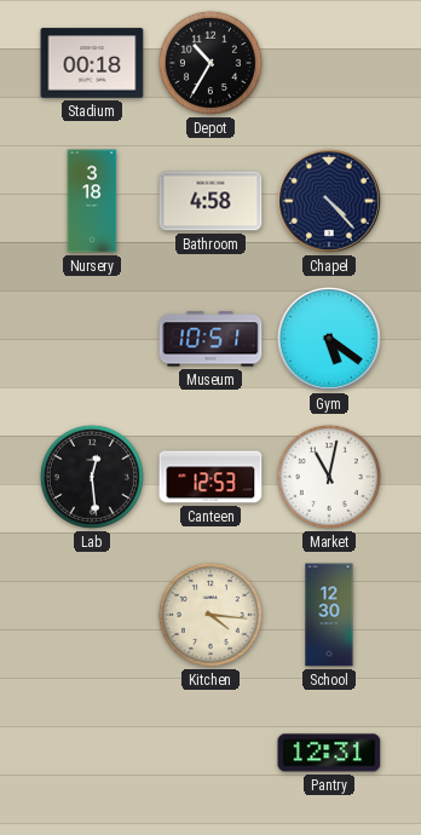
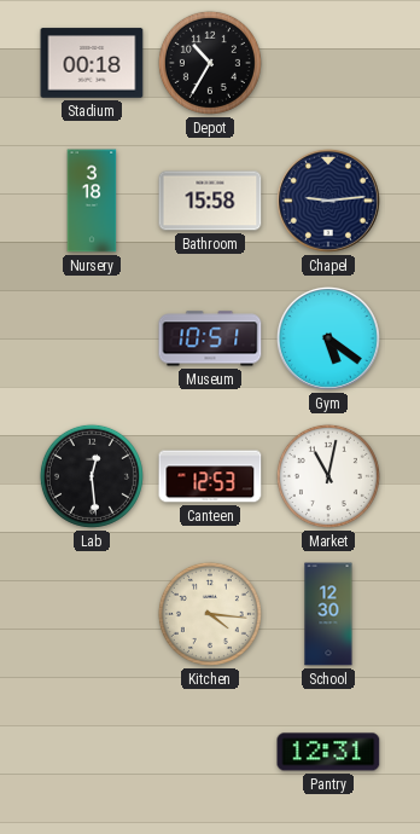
Bathroom: 4:58 -> 15:58
Chapel: 4:23 -> 9:14
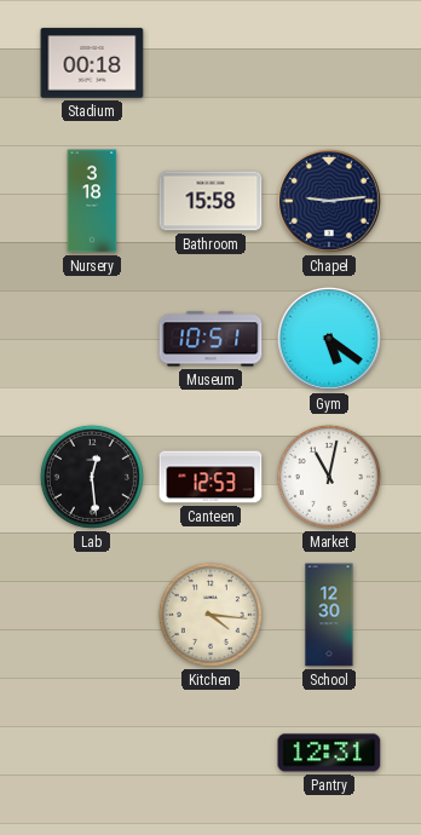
Depot: 10:35 -> none
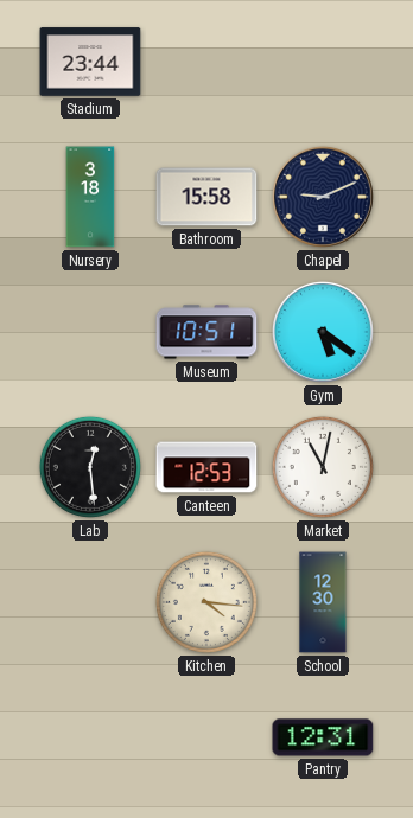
Stadium: 00:18 -> 23:44
Chapel: 9:14 -> 9:11
